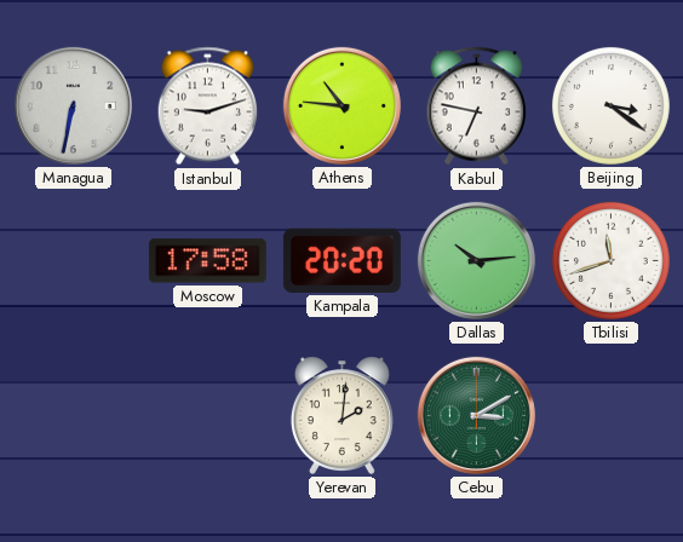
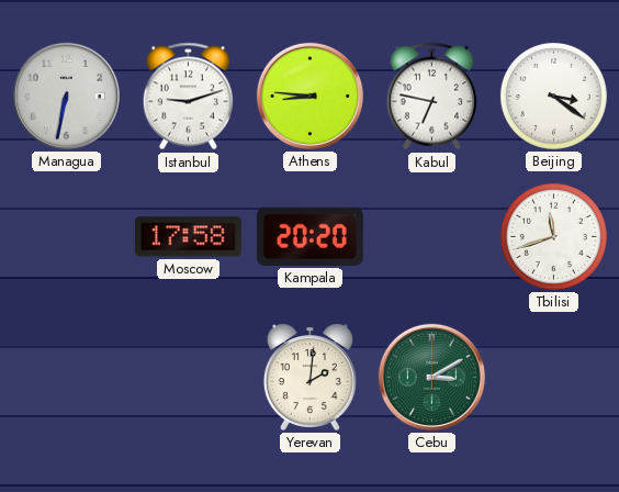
Athens: 10:46 -> 8:46
Dallas: 10:14 -> none
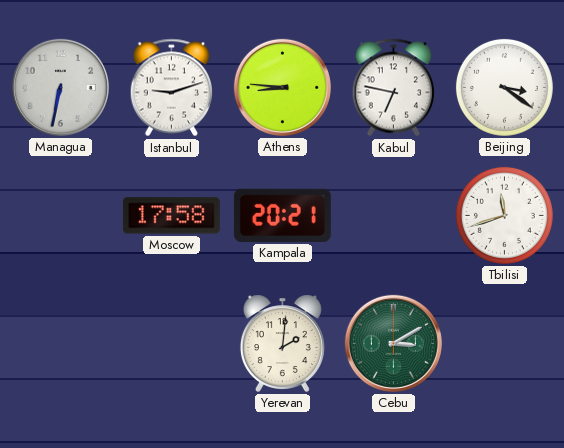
Kampala: 20:20 -> 20:21
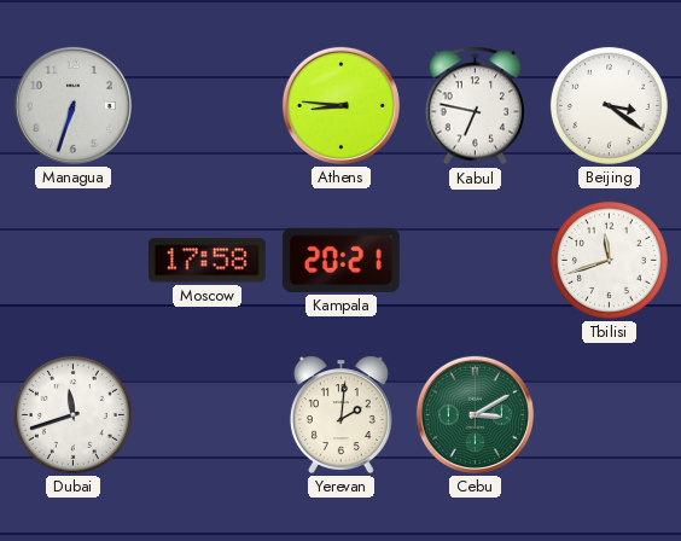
Managua: 6:32 -> 6:33
Istanbul: 9:12 -> none
Dubai: none -> 11:42
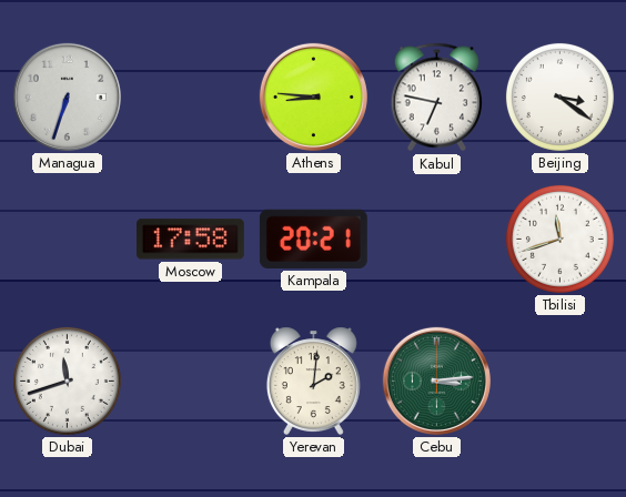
Cebu: 3:10 -> 3:14
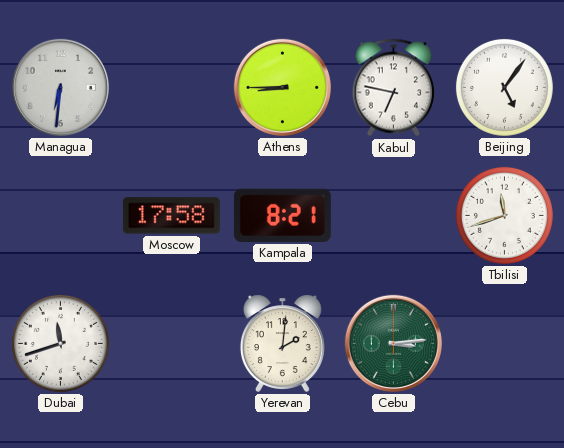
Managua: 6:33 -> 6:31
Athens: 8:46 -> 8:45
Beijing: 3:21 -> 5:06
Kampala: 20:21 -> 8:21
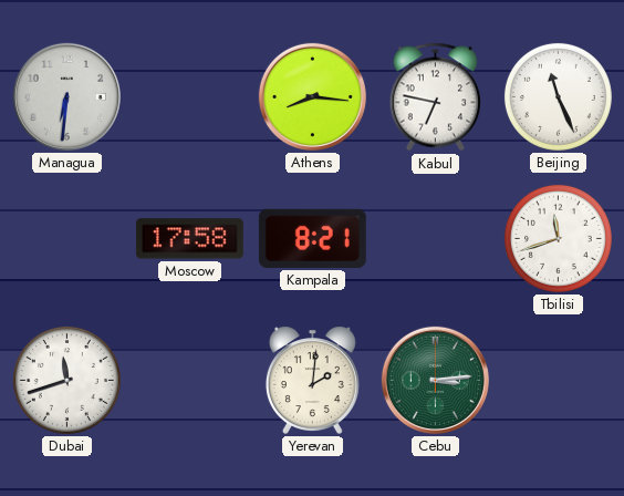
Athens: 8:45 -> 8:16
Beijing: 5:06 -> 11:26
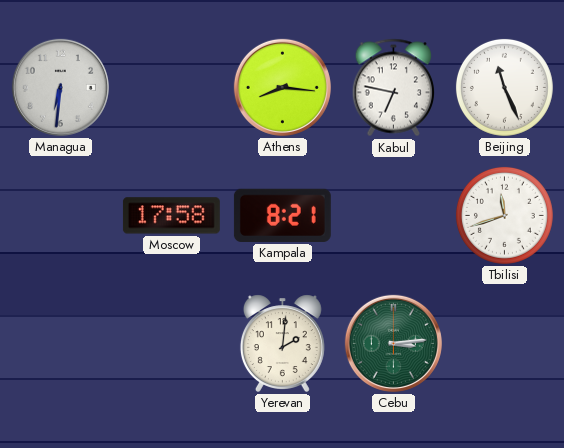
Dubai: 11:42 -> none
